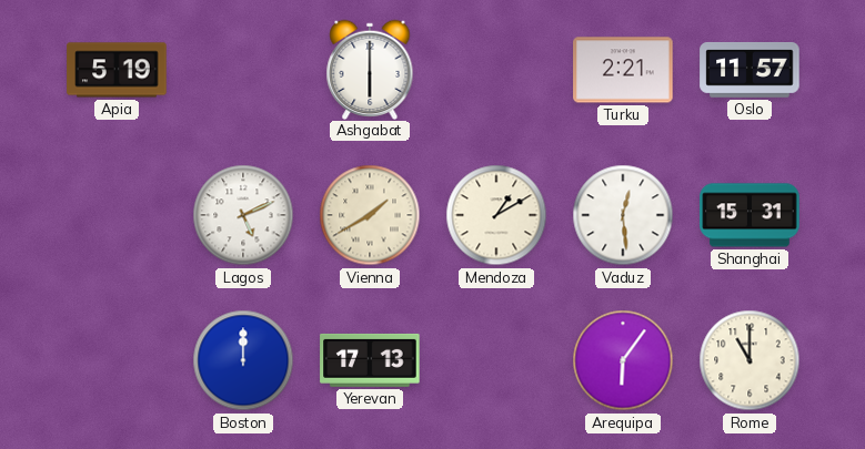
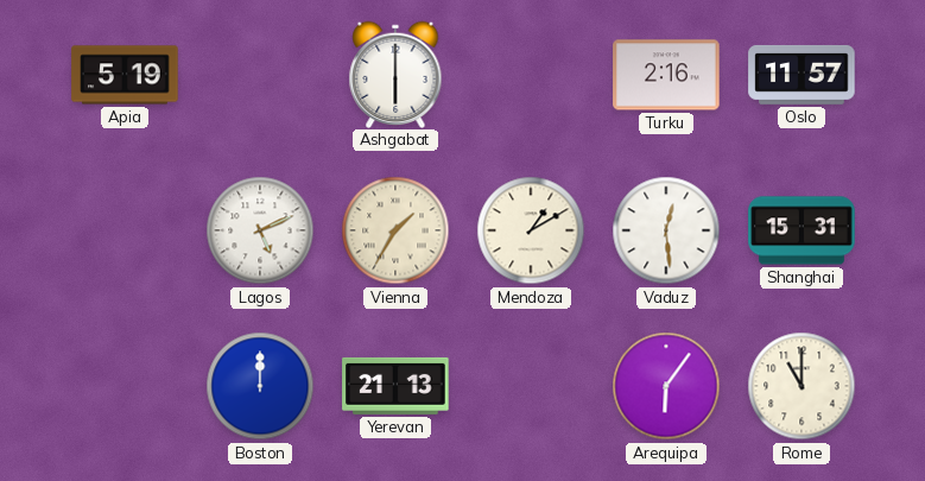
Turku: 2:21 -> 2:16
Vienna: 1:40 -> 1:35
Yerevan: 17:13 -> 21:13
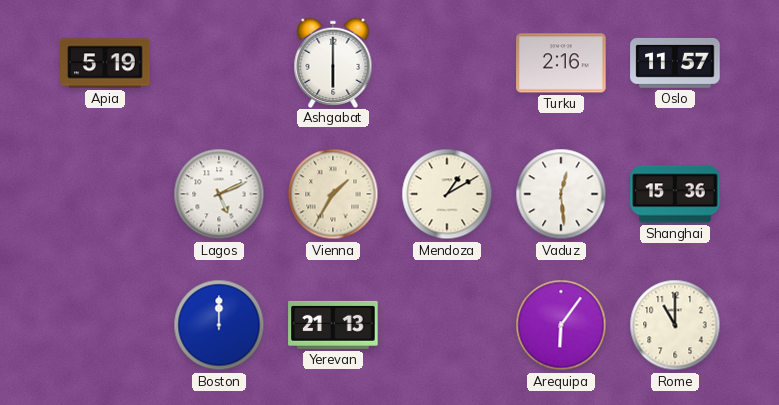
Shanghai: 15:31 -> 15:36
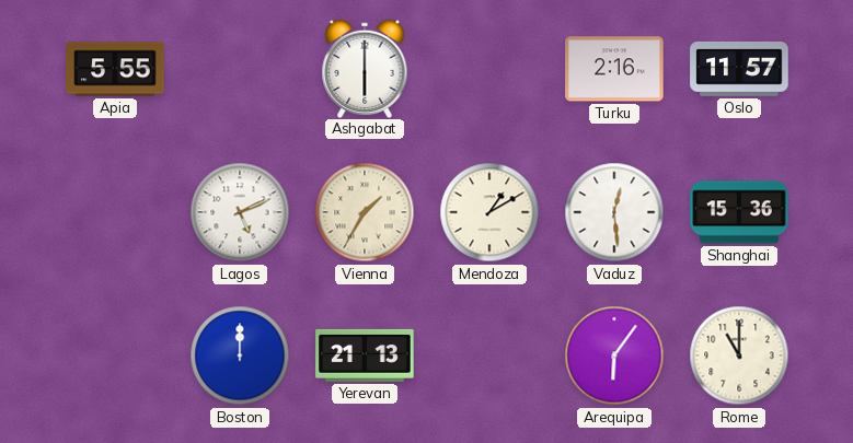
Apia: 5:19 -> 5:55
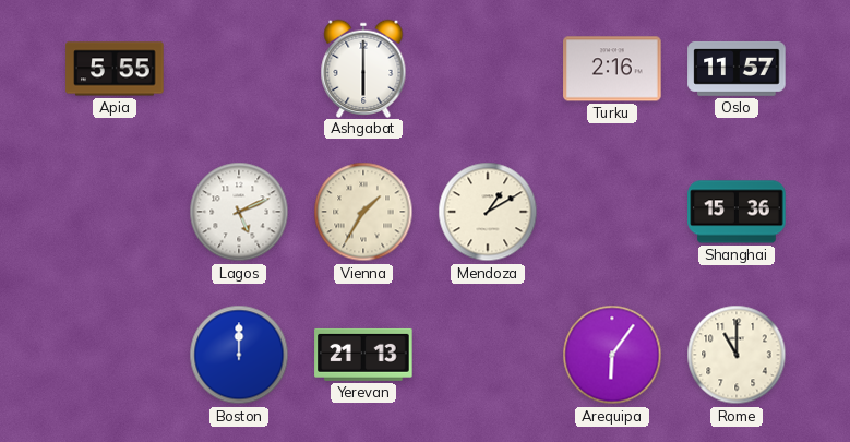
Vaduz: 12:29 -> none
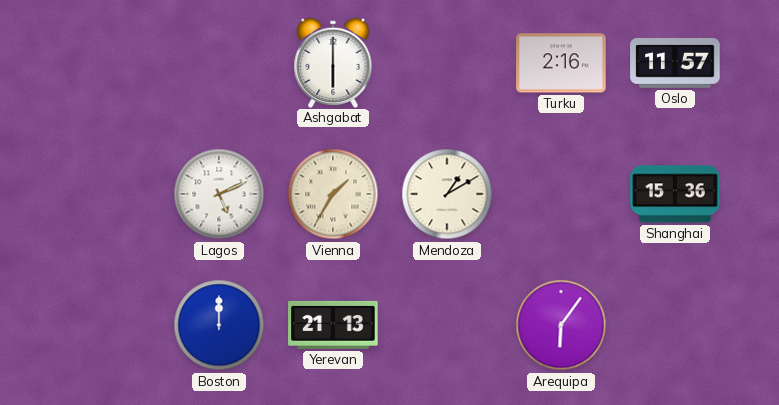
Apia: 5:55 -> none
Rome: 11:00 -> none
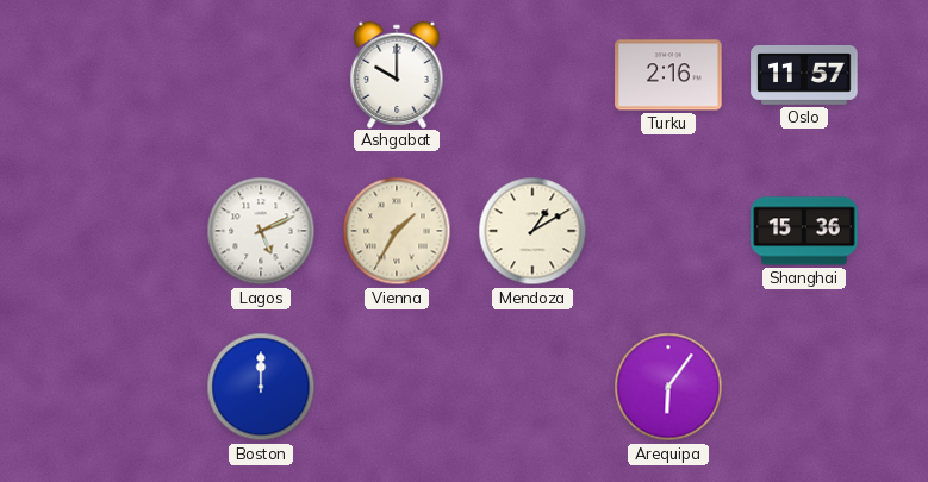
Ashgabat: 6:00 -> 10:00
Yerevan: 21:13 -> none
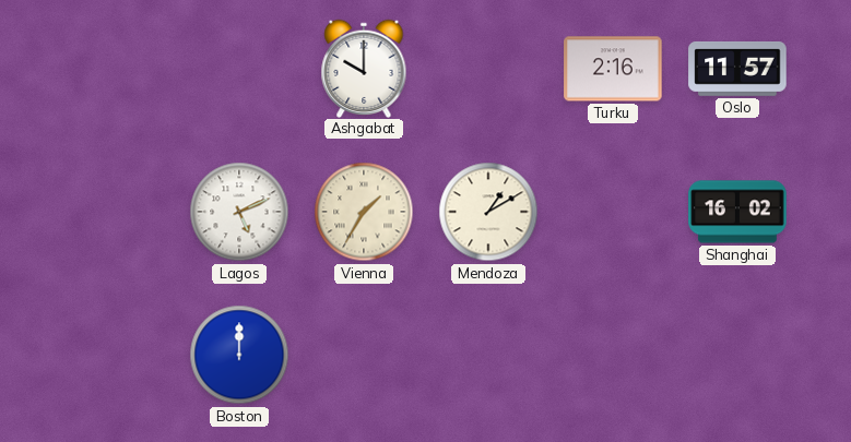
Shanghai: 15:36 -> 16:02
Arequipa: 6:06 -> none
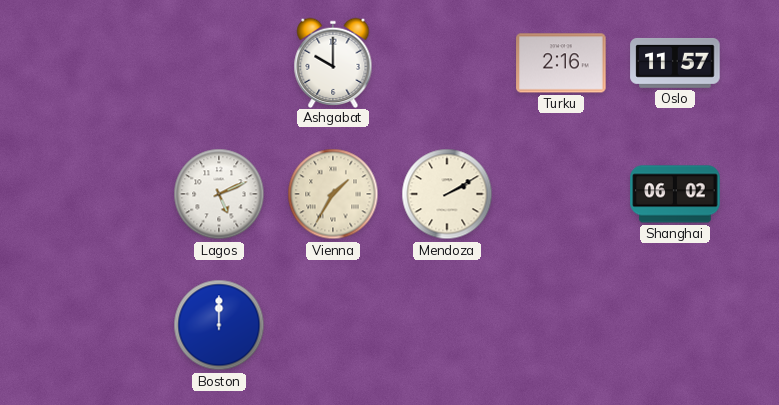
Mendoza: 1:10 -> 2:10
Shanghai: 16:02 -> 06:02
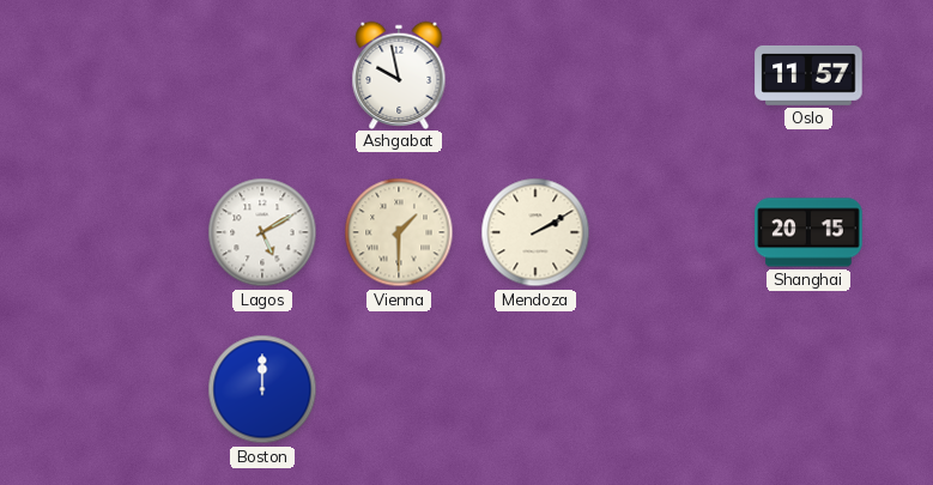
Ashgabat: 10:00 -> 9:58
Turku: 2:16 -> none
Lagos: 5:11 -> 5:10
Vienna: 1:35 -> 1:30
Shanghai: 06:02 -> 20:15
